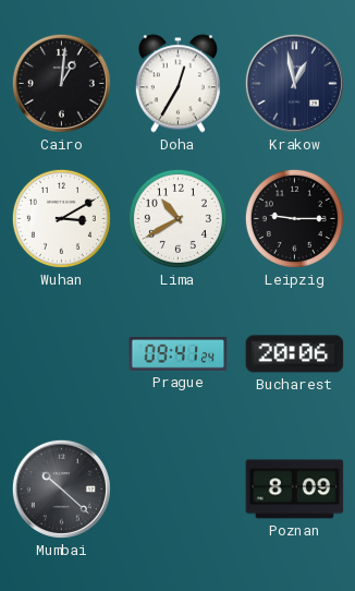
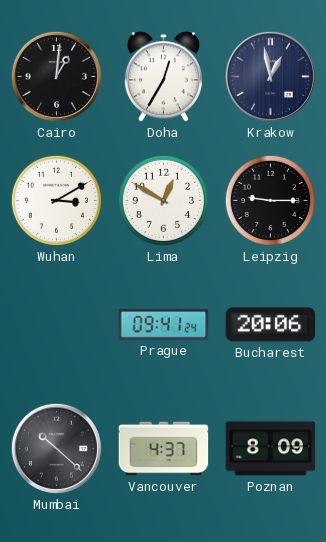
Lima: 10:40 -> 12:50
Vancouver: none -> 4:37
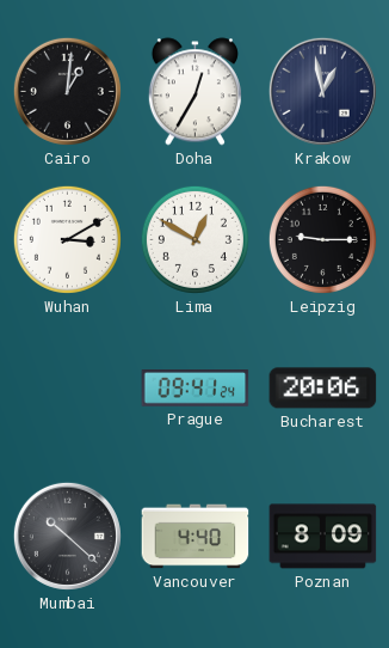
Vancouver: 4:37 -> 4:40
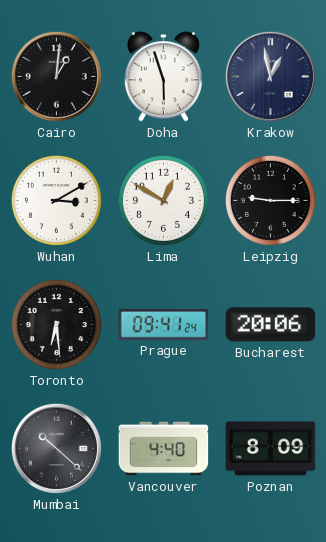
Doha: 12:35 -> 5:57
Toronto: none -> 6:29
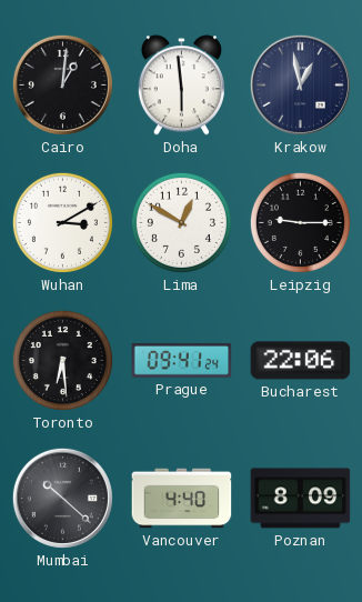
Doha: 5:57 -> 5:59
Bucharest: 20:06 -> 22:06
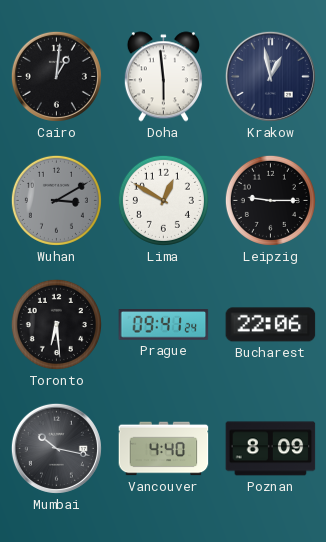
Wuhan dial: white -> grey
Mumbai: 10:22 -> 10:17
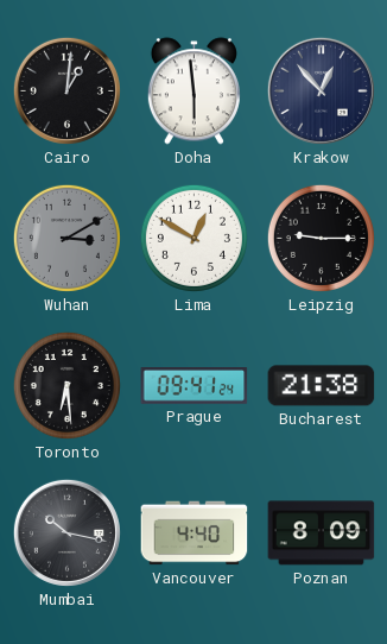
Krakow: 12:58 -> 12:53
Bucharest: 22:06 -> 21:38
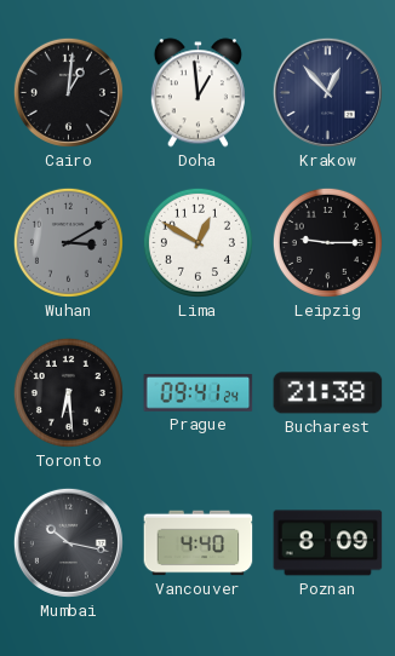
Doha: 5:59 -> 12:59
